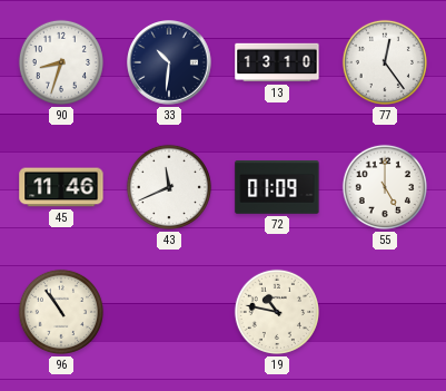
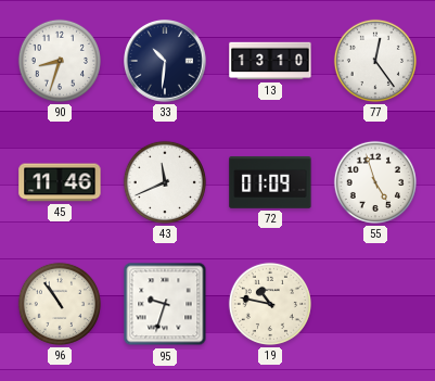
55: 5:00 -> 4:57
95: none -> 9:33
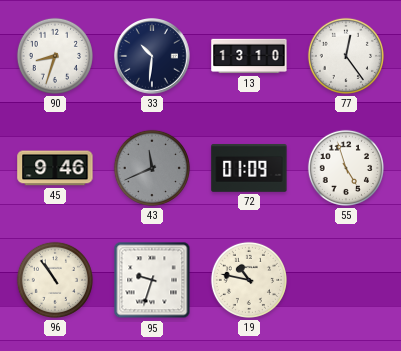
45: 11:46 -> 9:46
43 dial: white -> grey
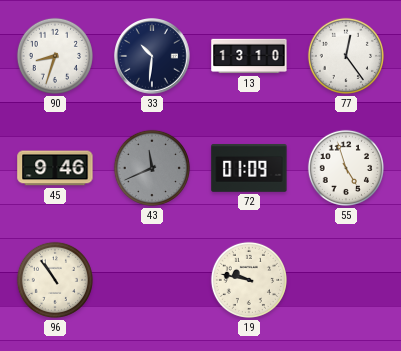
95: 9:33 -> none
19: 10:47 -> 9:47
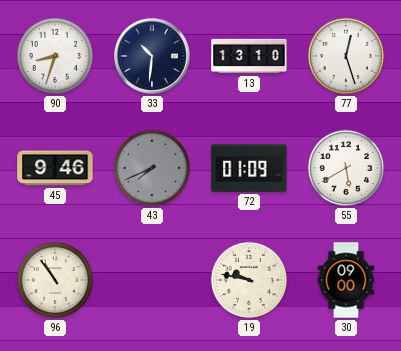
77: 12:24 -> 12:27
43: 11:41 -> 7:41
55: 4:57 -> 5:40
30: none -> 09:00
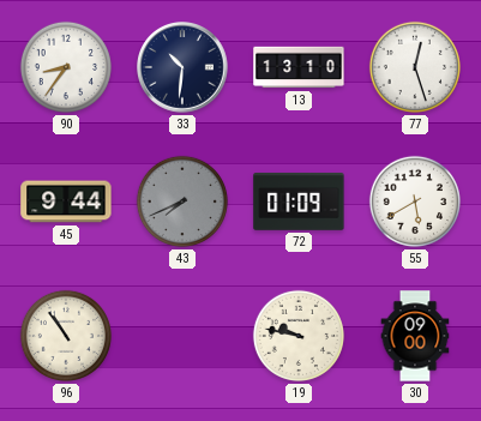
90: 8:33 -> 8:36
45: 9:46 -> 9:44
